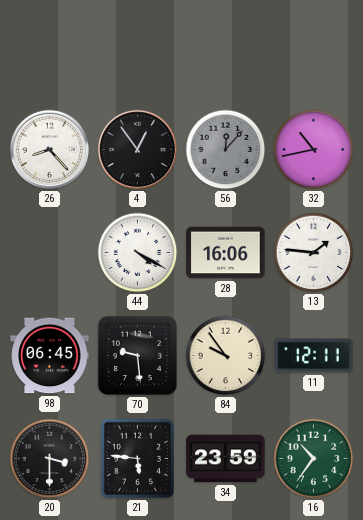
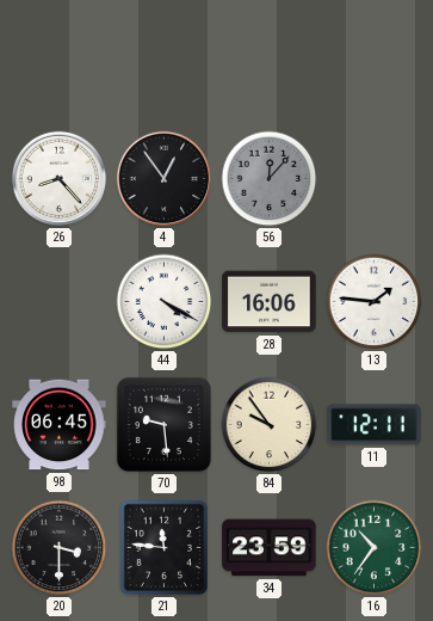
32: 10:43 -> none
21: 5:46 -> 11:46
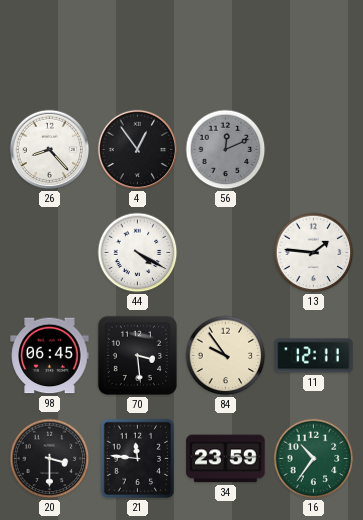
56: 12:07 -> 12:11
28: 16:06 -> none
70: 9:29 -> 3:29
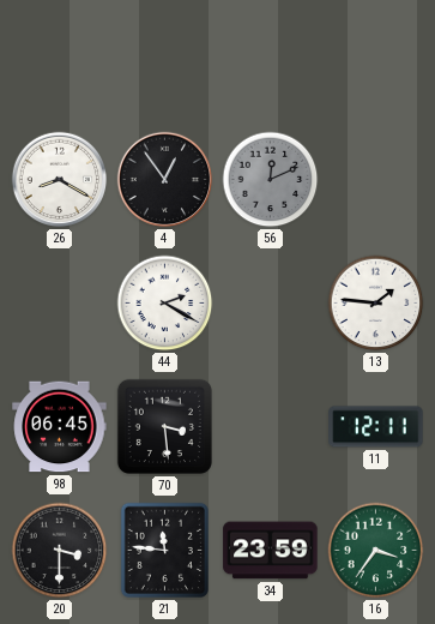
26: 8:23 -> 8:20
44: 4:20 -> 2:20
84: 9:54 -> none
16: 10:36 -> 3:36
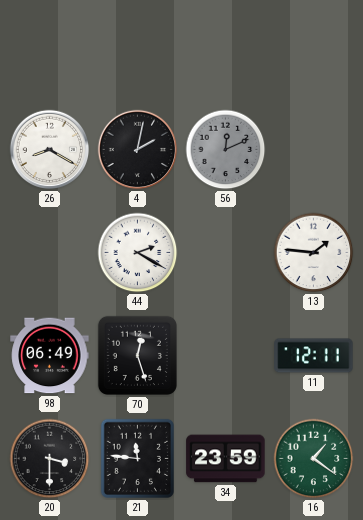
4: 12:54 -> 2:02
98: 06:45 -> 06:49
70: 3:29 -> 12:27
16: 3:36 -> 1:21
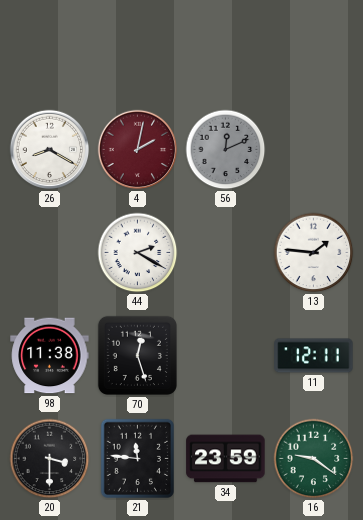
4 dial: black -> burgundy
98: 06:49 -> 11:38
16: 1:21 -> 9:21
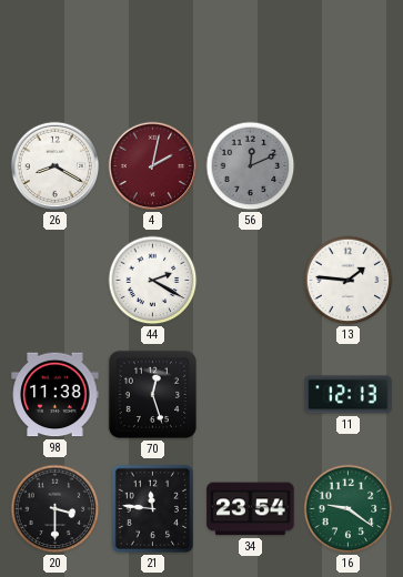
11: 12:11 -> 12:13
34: 23:59 -> 23:54
